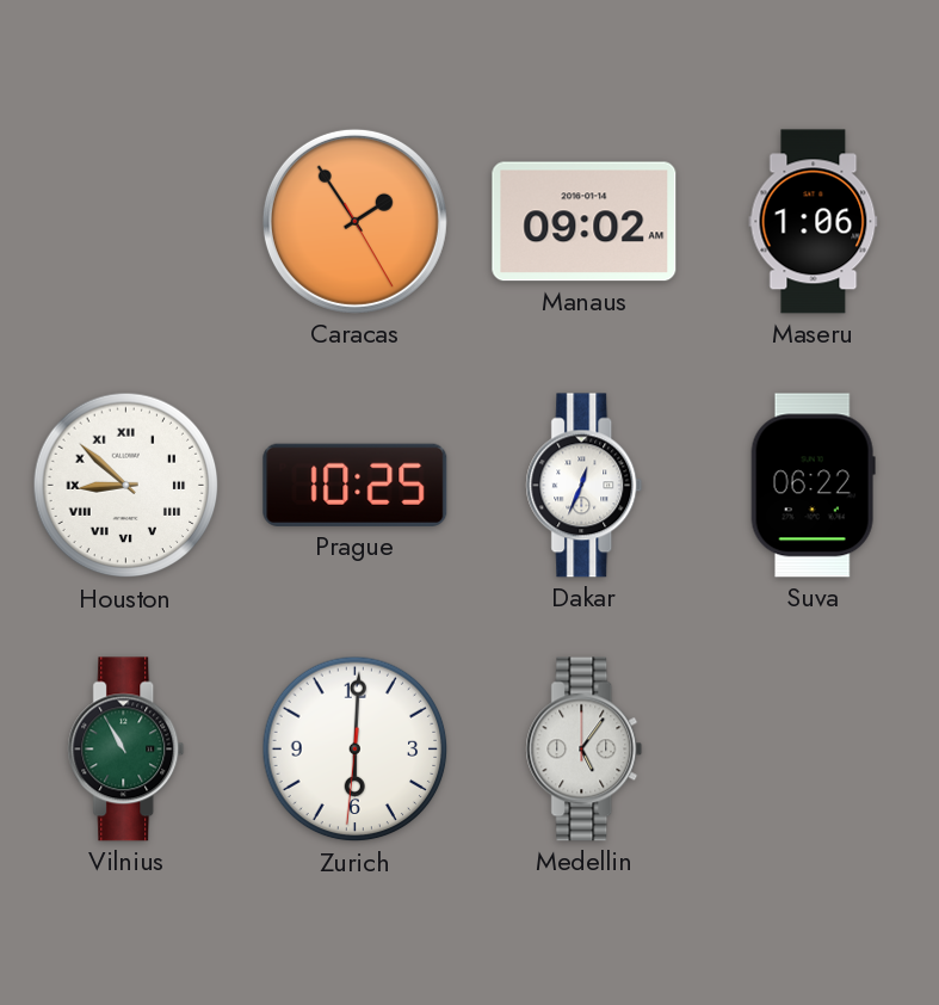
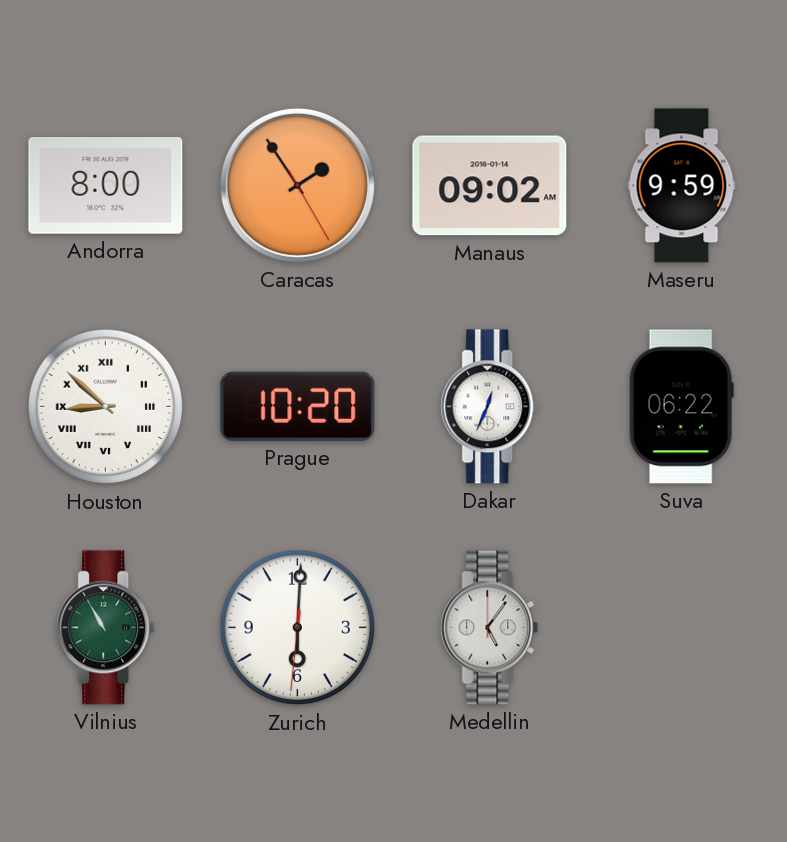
Andorra: none -> 8:00
Maseru: 1:06 -> 9:59
Prague: 10:25 -> 10:20
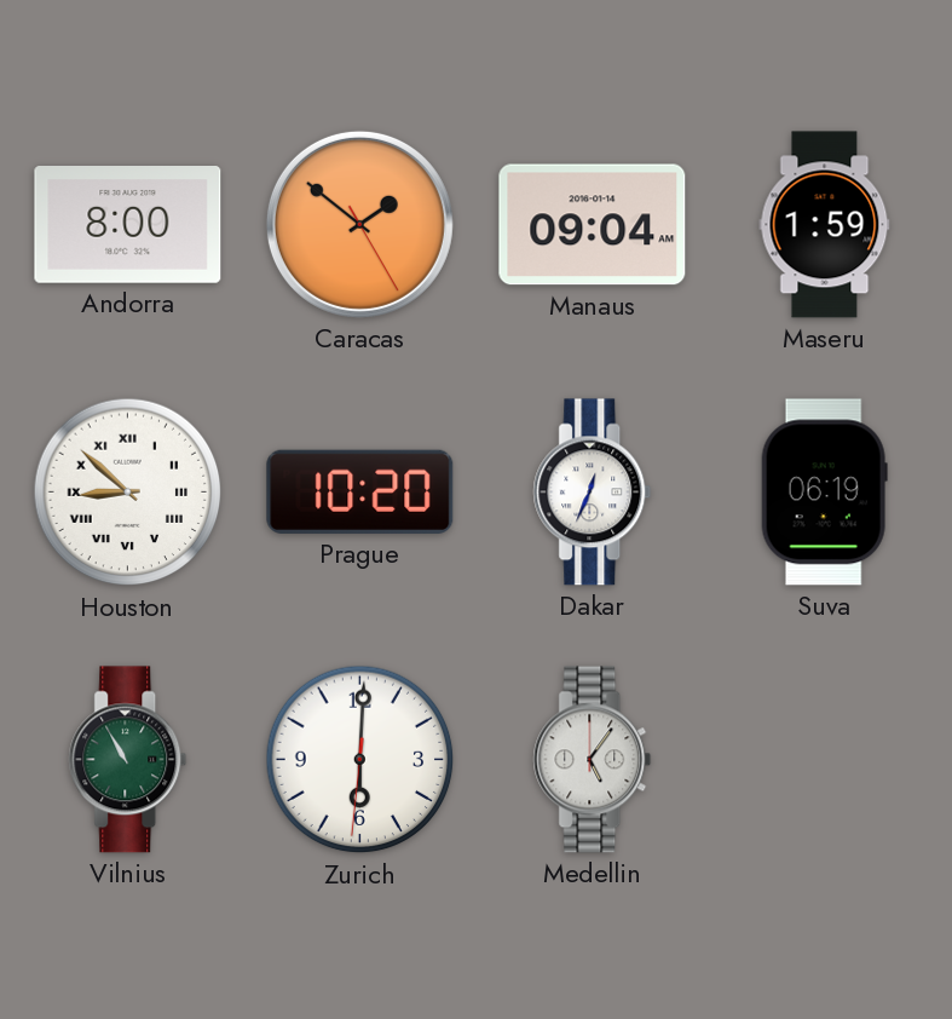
Caracas: 1:54 -> 1:51
Manaus: 09:02 -> 09:04
Maseru: 9:59 -> 1:59
Suva: 06:22 -> 06:19
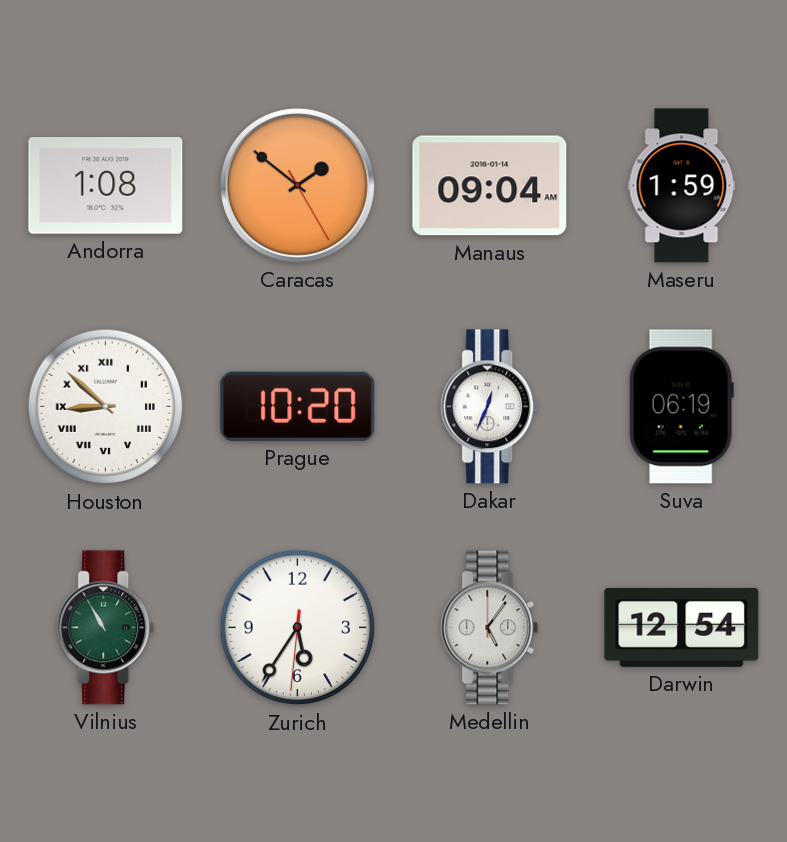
Andorra: 8:00 -> 1:08
Zurich: 6:00 -> 5:35
Darwin: none -> 12:54
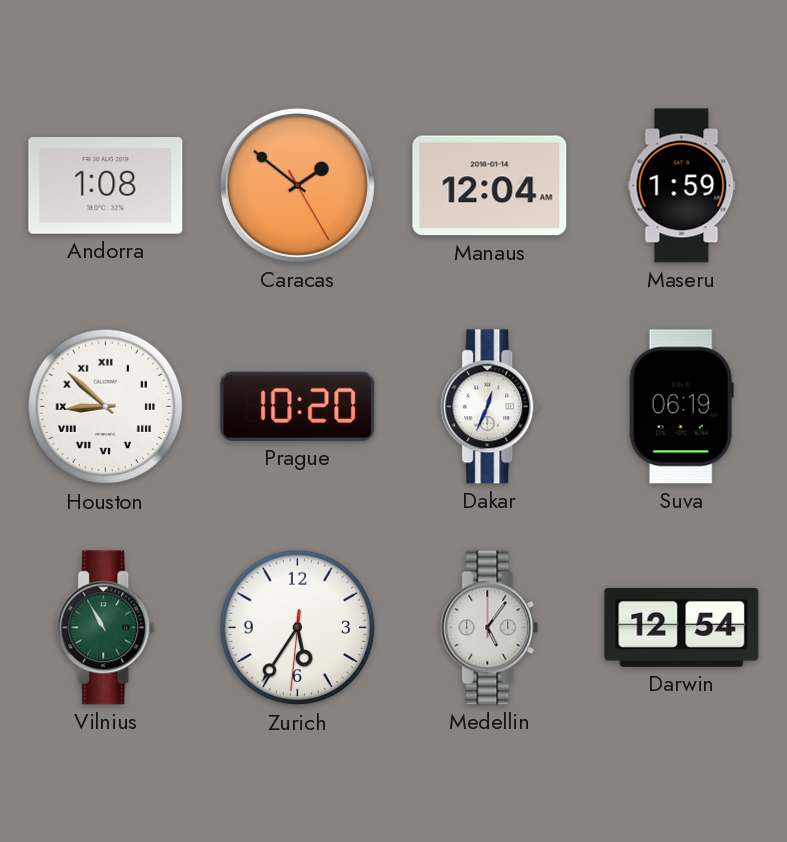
Manaus: 09:04 -> 12:04
